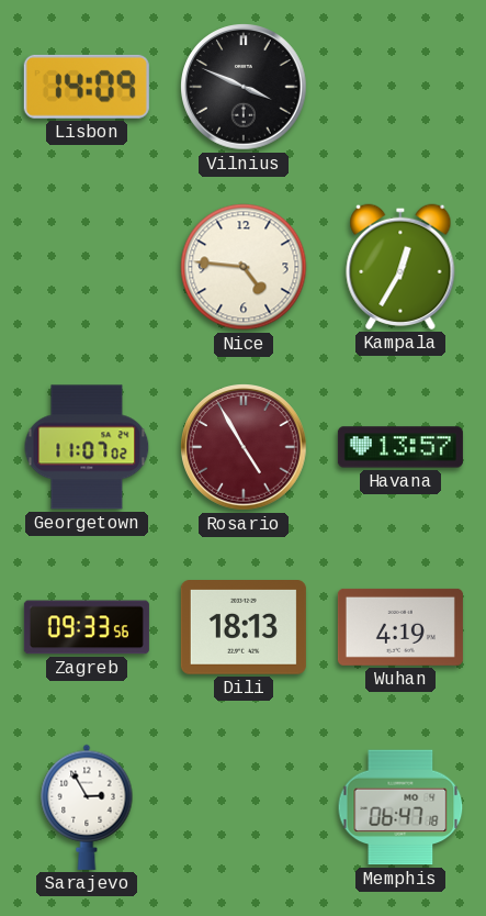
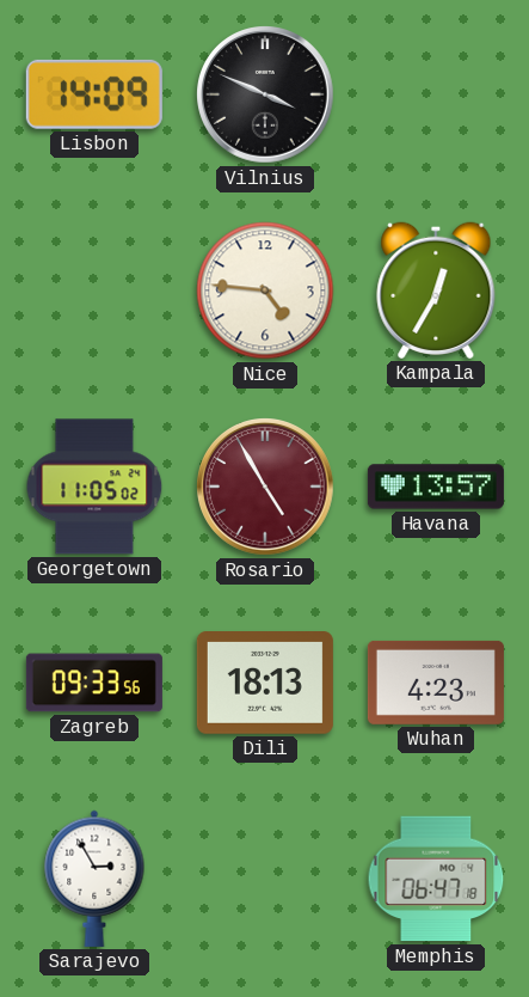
Georgetown: 11:07 -> 11:05
Wuhan: 4:19 -> 4:23
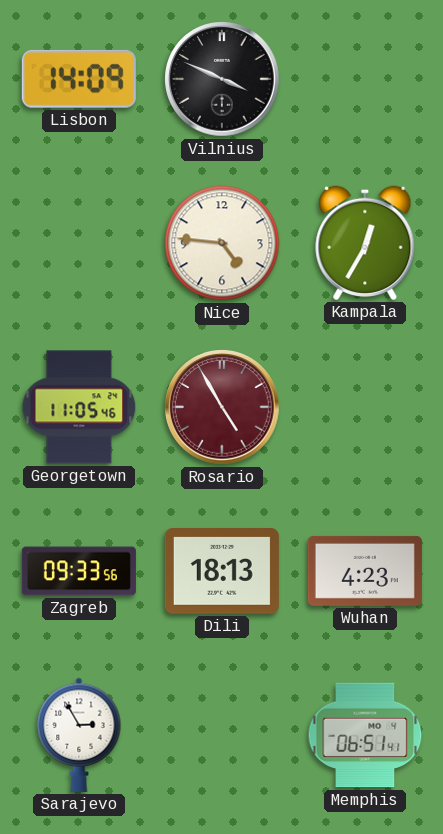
Georgetown: 11:05:02 -> 11:05:46
Havana: 13:57 -> none
Memphis: 06:47 -> 06:51
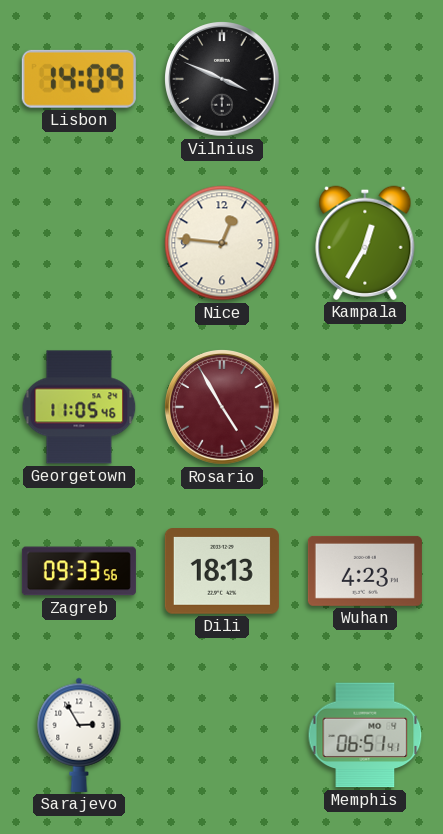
Nice: 4:46 -> 12:46
